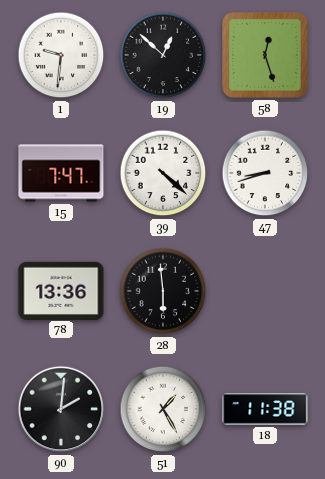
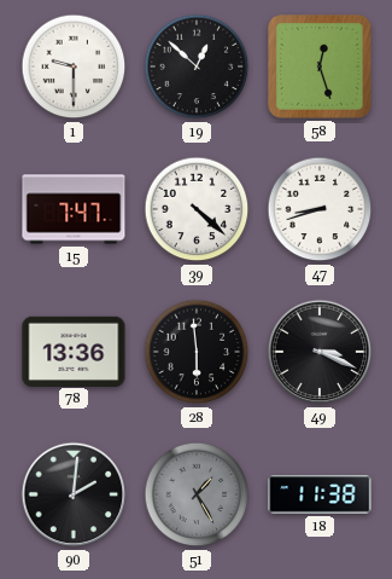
1: 9:31 -> 9:30
49: none -> 3:19
51 dial: white -> grey
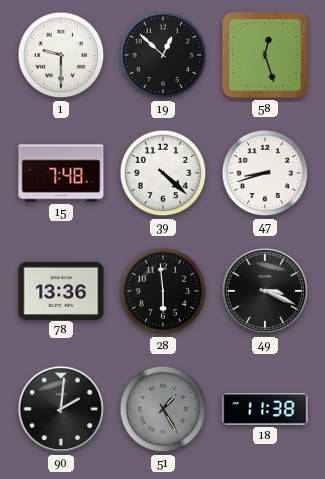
15: 7:47 -> 7:48
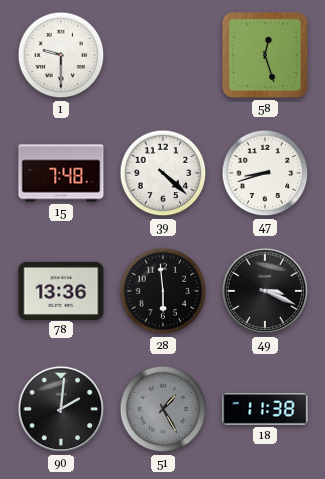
19: 12:52 -> none
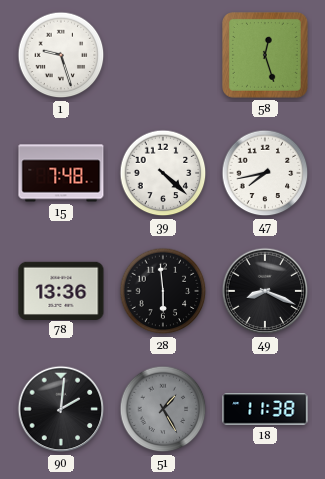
1: 9:30 -> 9:27
47: 8:42 -> 7:43
49: 3:19 -> 8:19
